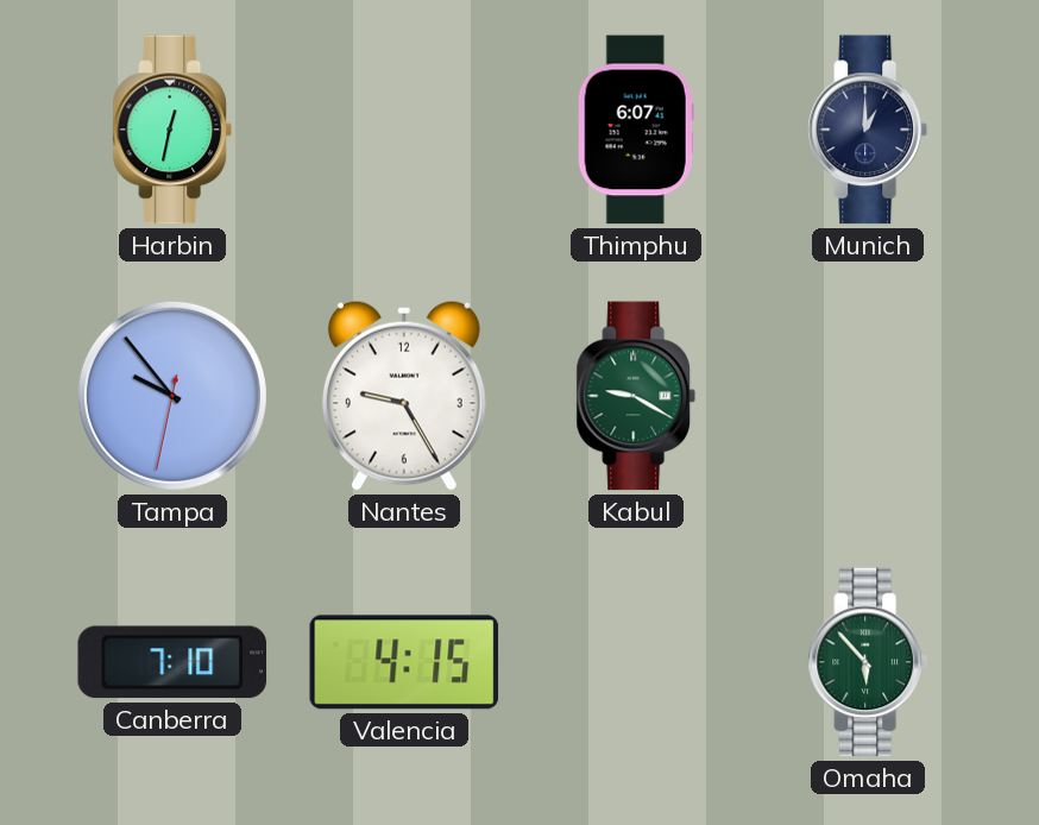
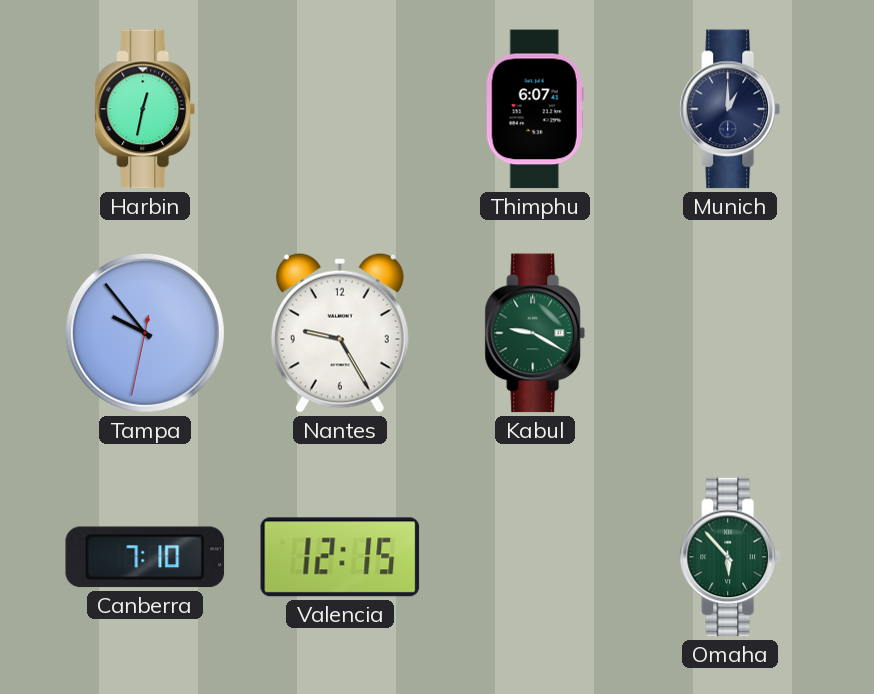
Valencia: 4:15 -> 12:15
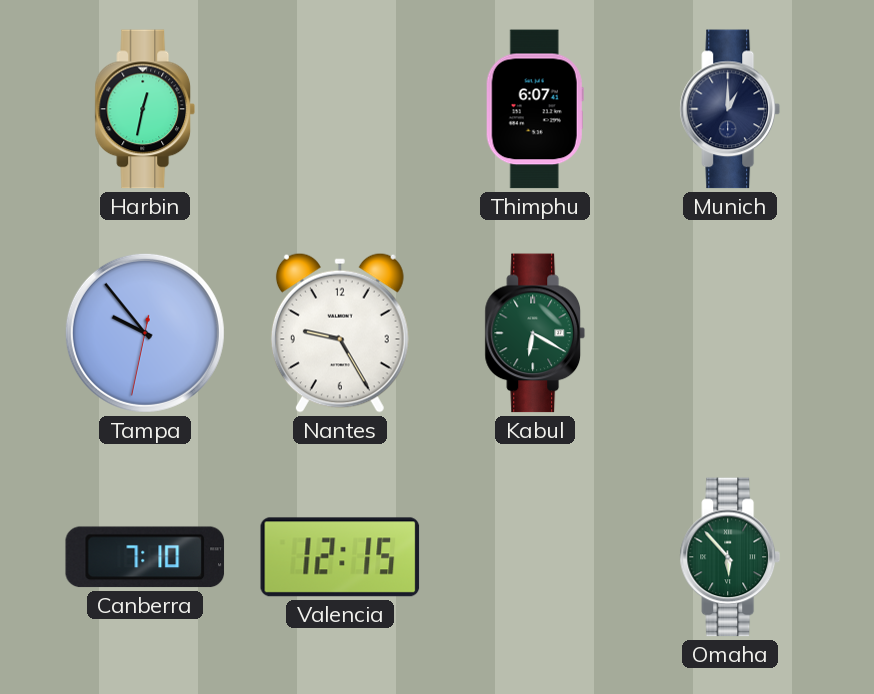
Kabul: 9:20 -> 6:20
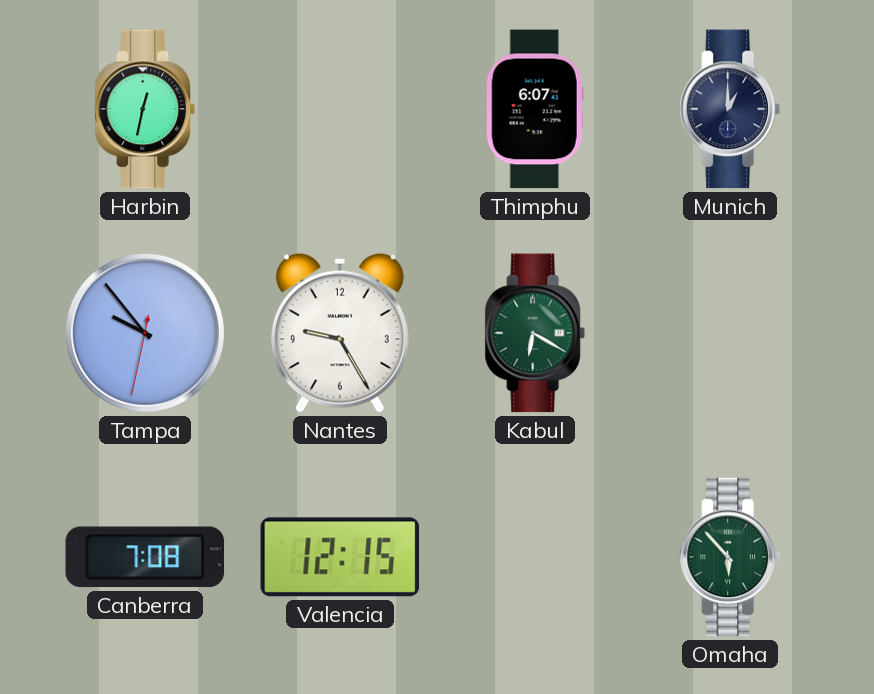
Canberra: 7:10 -> 7:08
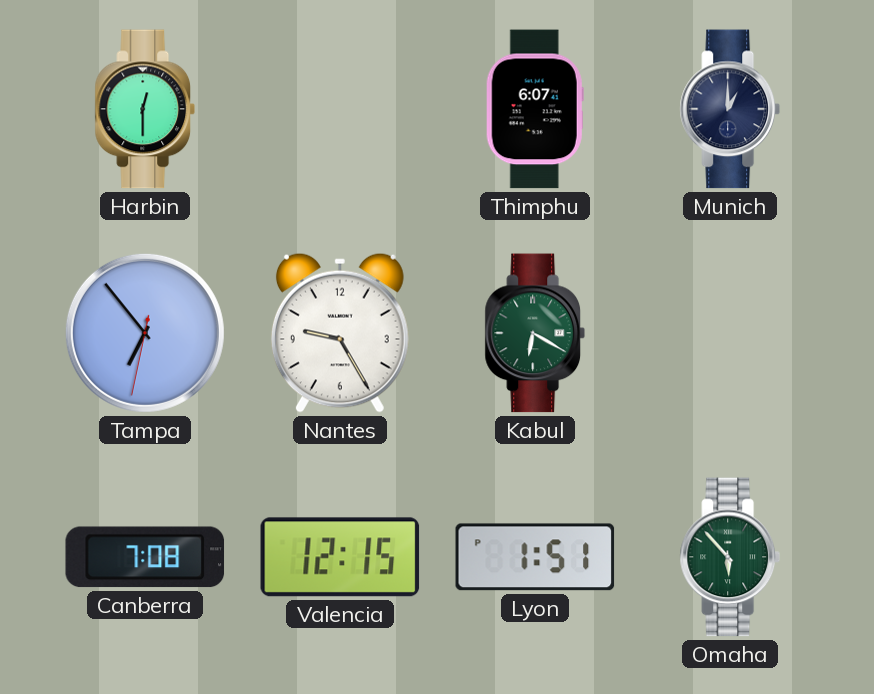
Harbin: 12:32 -> 12:30
Tampa: 9:53 -> 6:53
Lyon: none -> 1:51
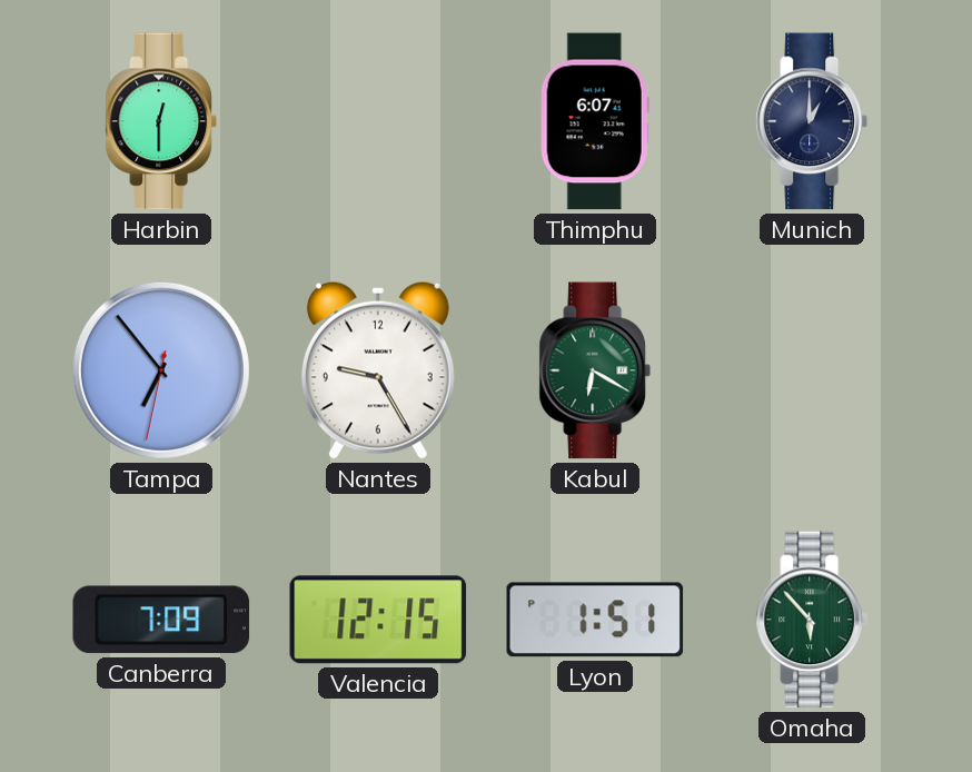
Canberra: 7:08 -> 7:09
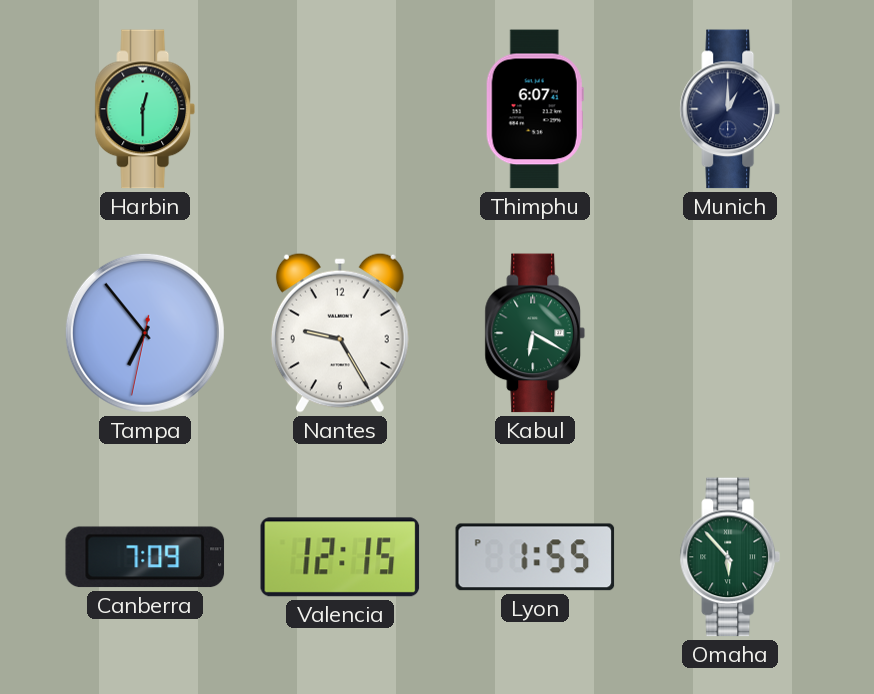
Lyon: 1:51 -> 1:55
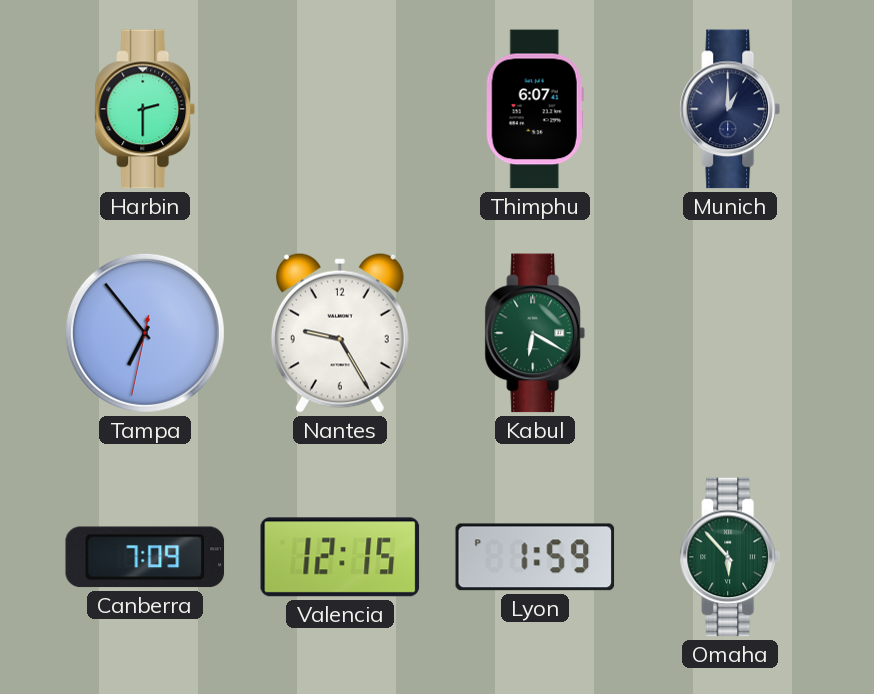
Harbin: 12:30 -> 2:30
Lyon: 1:55 -> 1:59
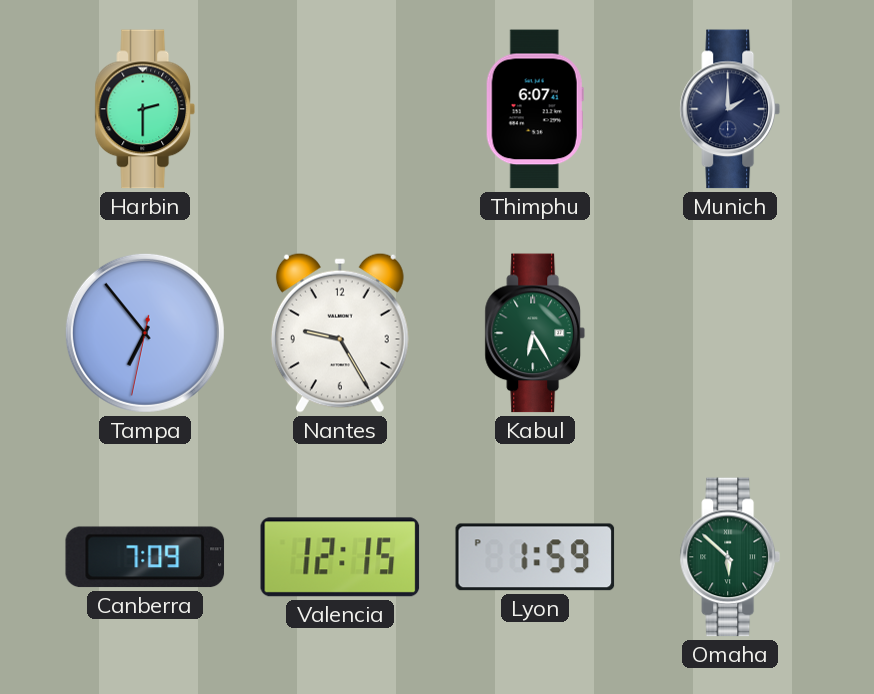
Munich: 1:00 -> 2:00
Kabul: 6:20 -> 6:25
Omaha: 5:53 -> 5:52
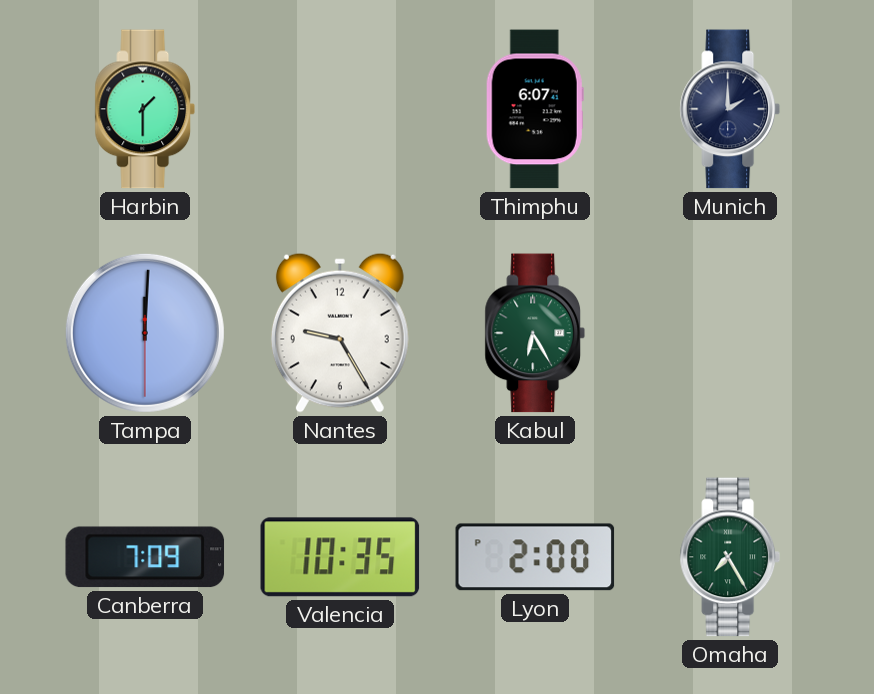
Harbin: 2:30 -> 1:30
Tampa: 6:53 -> 12:00
Valencia: 12:15 -> 10:35
Lyon: 1:59 -> 2:00
Omaha: 5:52 -> 7:25
